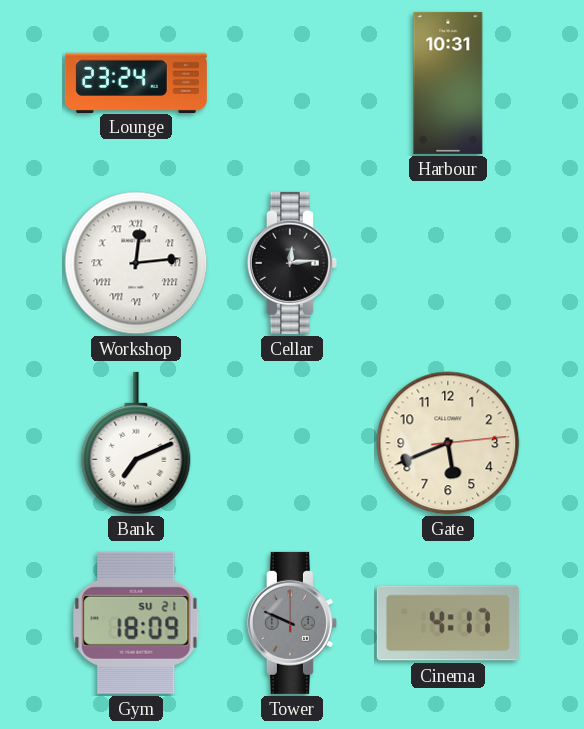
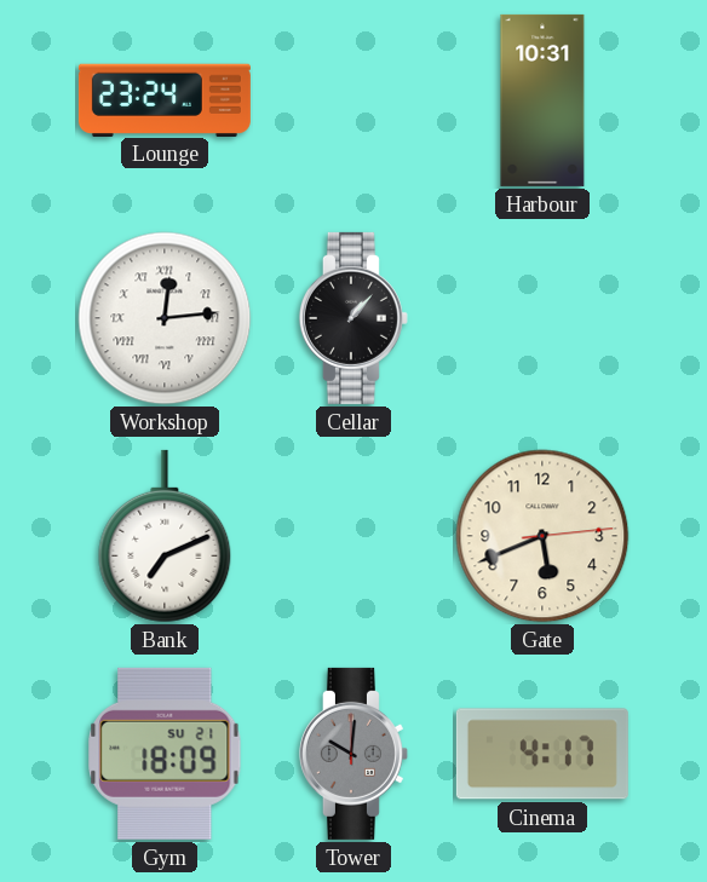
Cellar: 12:14 -> 1:07
Tower: 9:49 -> 10:01
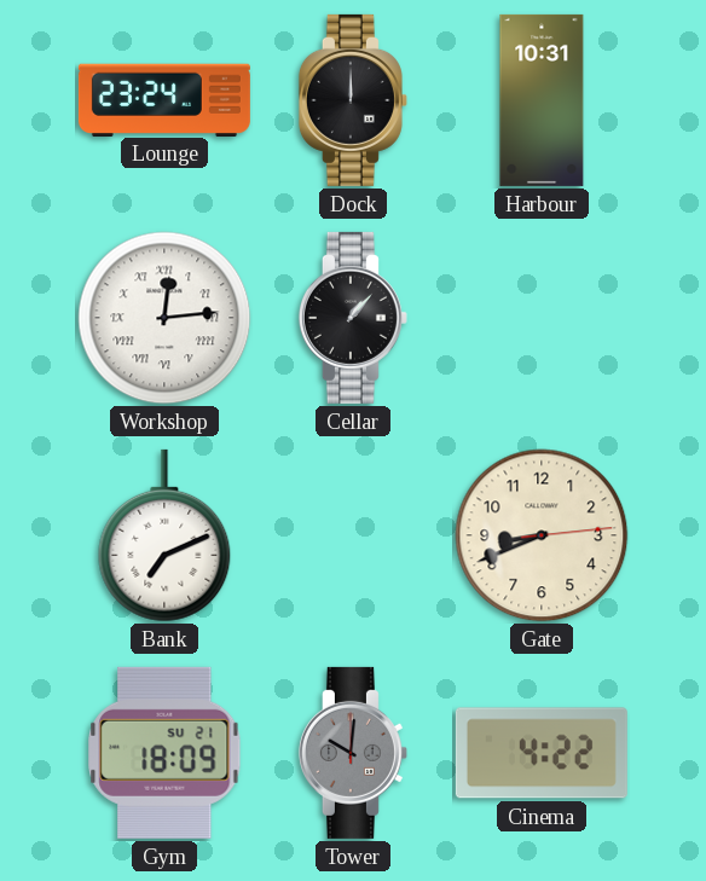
Dock: none -> 12:00
Gate: 5:41 -> 8:41
Cinema: 4:17 -> 4:22
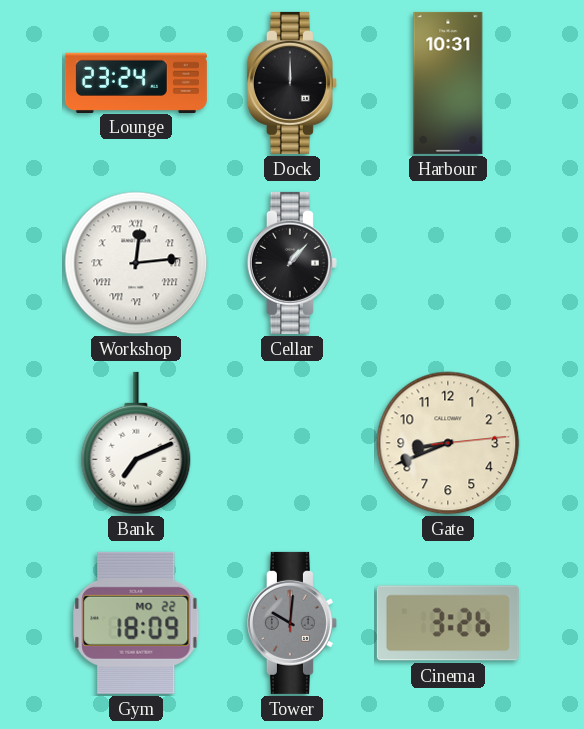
Gym date: SU 21 -> MO 22
Cinema: 4:22 -> 3:26
